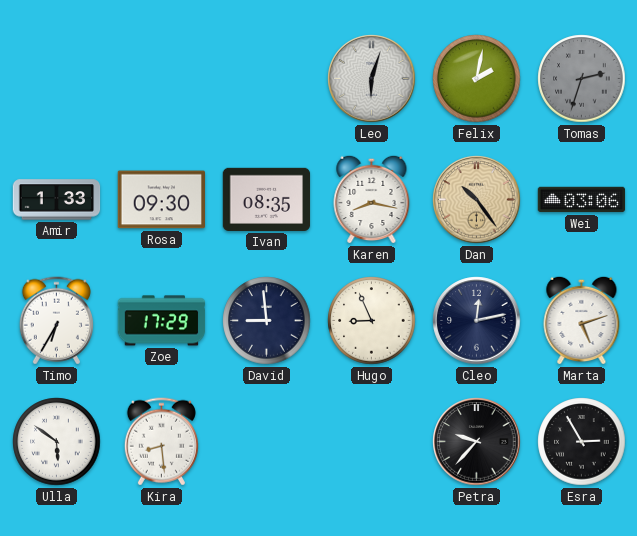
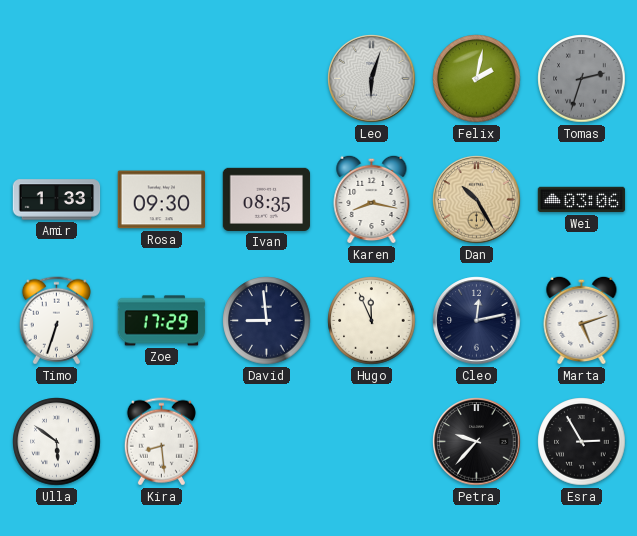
Dan: 10:24 -> 10:25
Timo: 6:35 -> 6:33
Hugo: 8:56 -> 11:56
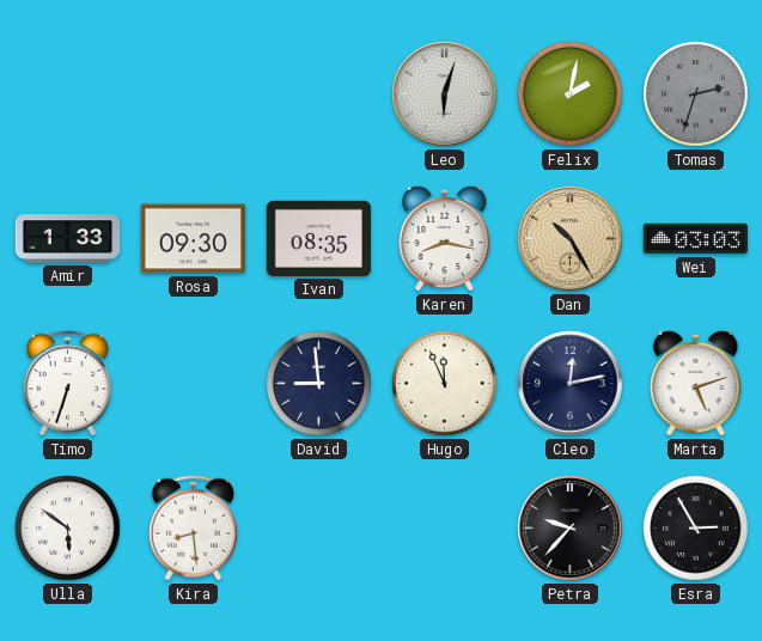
Wei: 03:06 -> 03:03
Zoe: 17:29 -> none
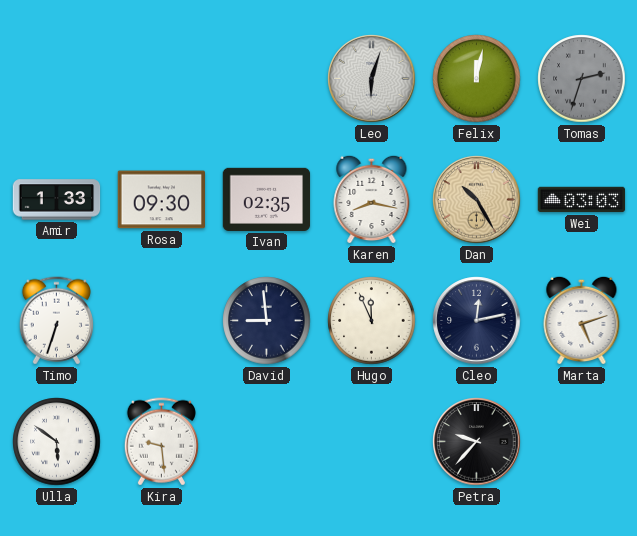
Felix: 2:02 -> 12:02
Ivan: 08:35 -> 02:35
Kira: 8:29 -> 9:29
Esra: 2:55 -> none
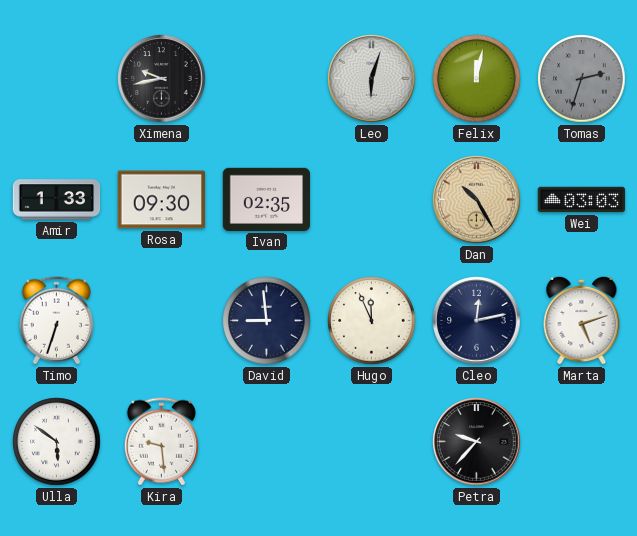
Ximena: none -> 9:43
Karen: 8:17 -> none
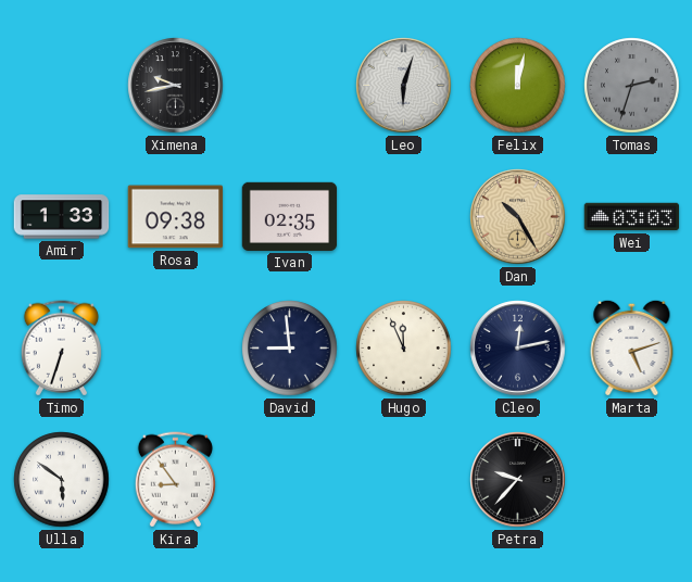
Rosa: 09:30 -> 09:38
Kira: 9:29 -> 8:54
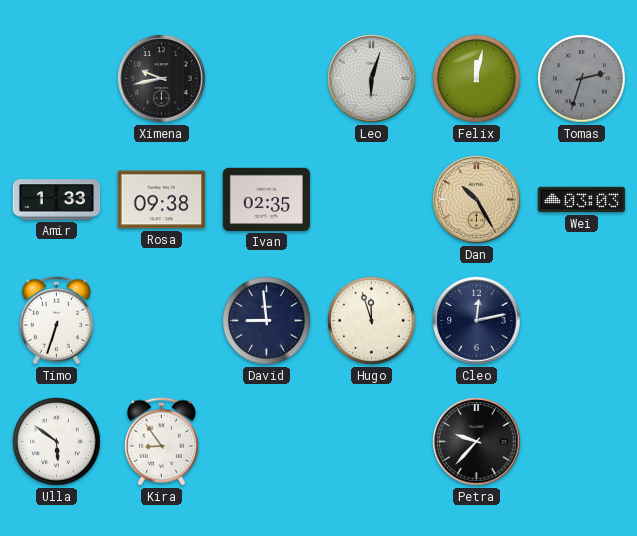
Hugo: 11:56 -> 11:57
Marta: 5:12 -> none
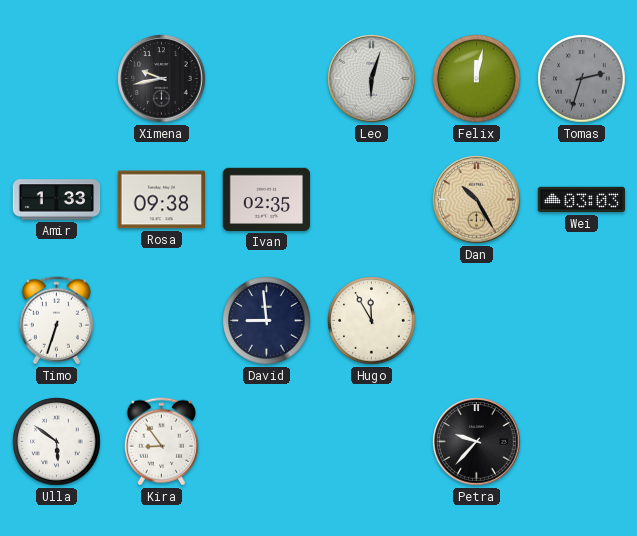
Hugo: 11:57 -> 11:55
Cleo: 12:13 -> none
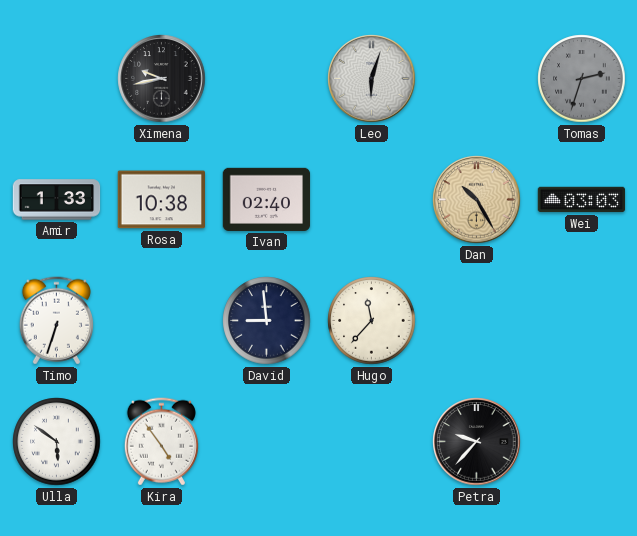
Felix: 12:02 -> none
Rosa: 09:38 -> 10:38
Ivan: 02:35 -> 02:40
Hugo: 11:55 -> 11:37
Kira: 8:54 -> 4:54
